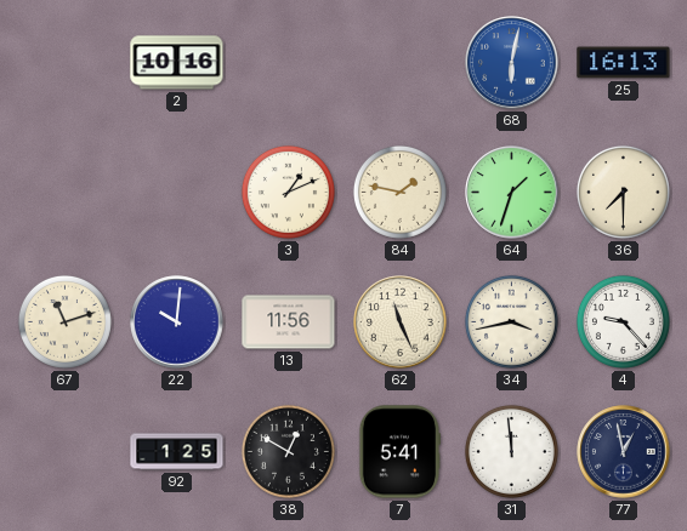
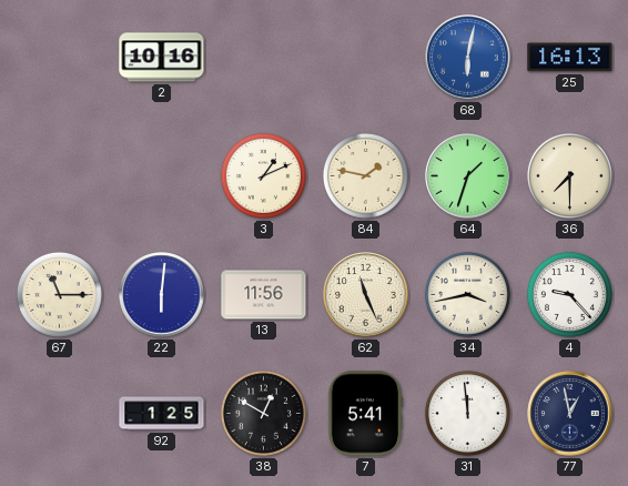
67: 11:12 -> 11:15
22: 10:01 -> 6:01
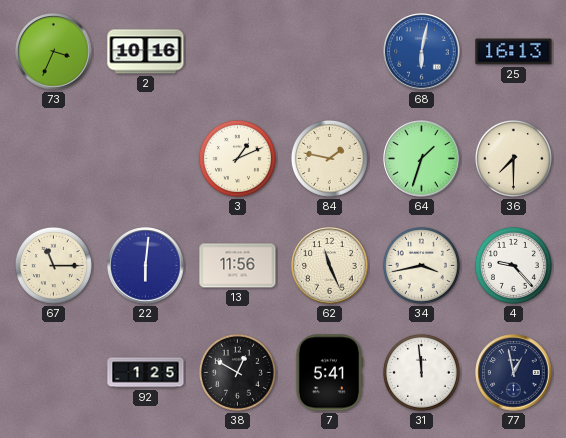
73: none -> 3:34
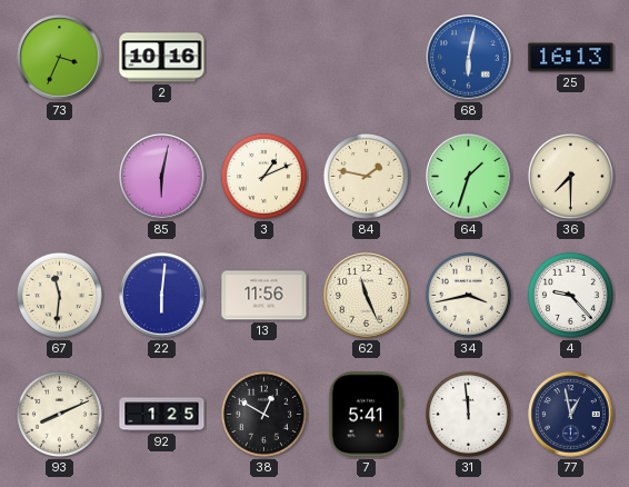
85: none -> 6:02
67: 11:15 -> 11:31
93: none -> 8:11
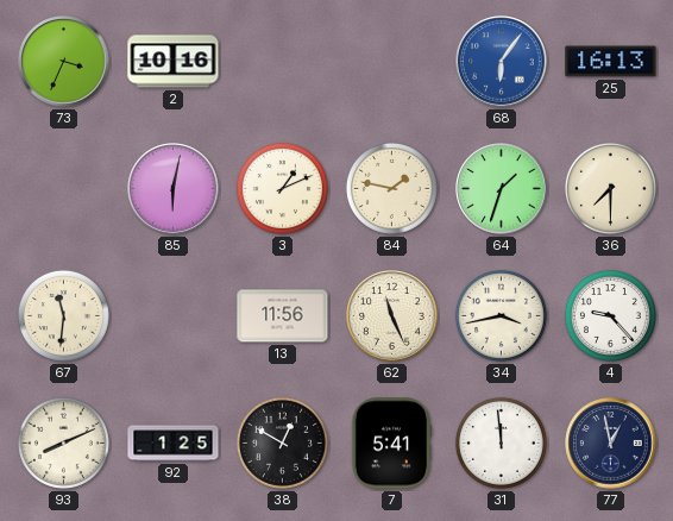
68: 6:02 -> 6:06
22: 6:01 -> none
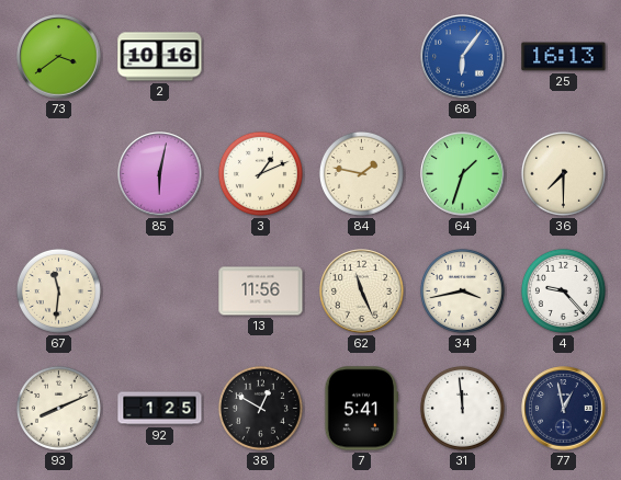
73: 3:34 -> 3:39
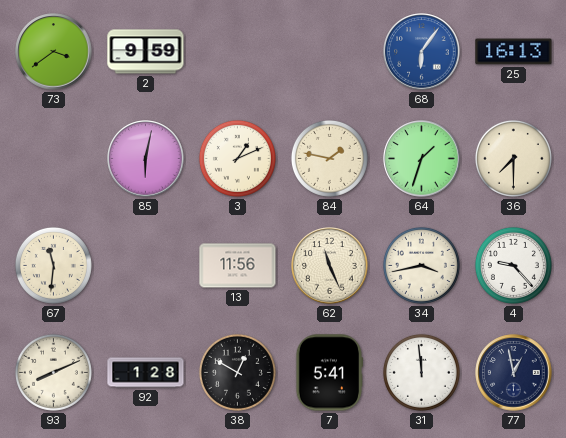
2: 10:16 -> 9:59
92: 1:25 -> 1:28
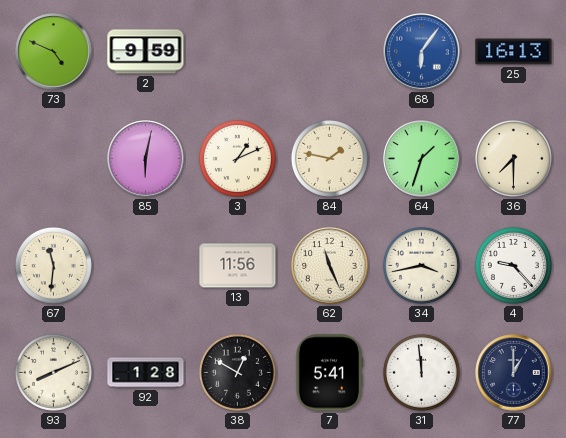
73: 3:39 -> 4:49
77: 12:58 -> 1:00
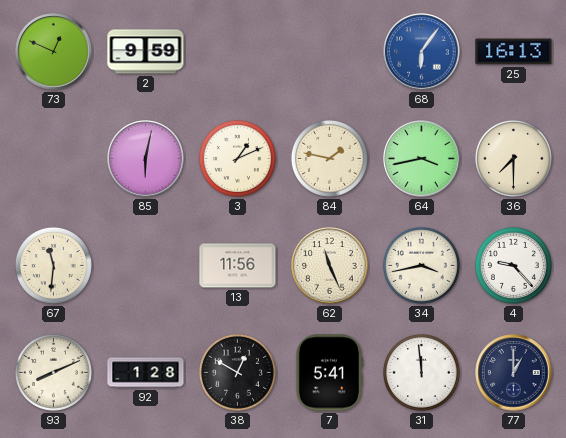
73: 4:49 -> 12:49
64: 1:33 -> 3:43
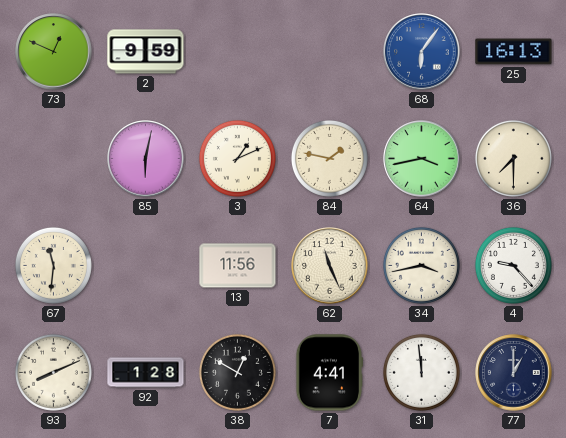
7: 5:41 -> 4:41
